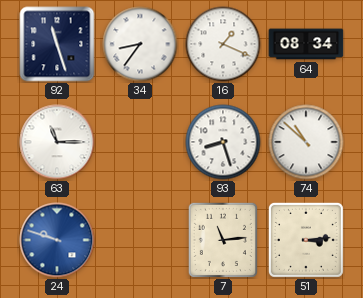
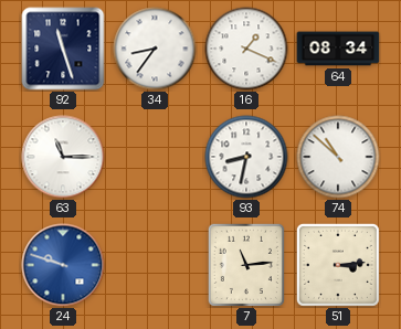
93: 8:27 -> 8:32
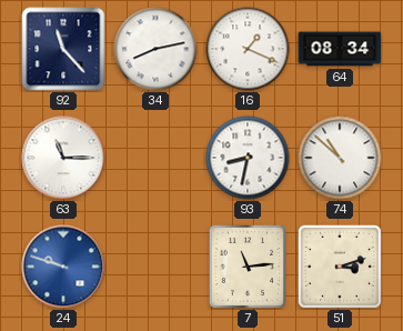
92: 11:27 -> 11:23
34: 8:36 -> 8:13
51: 3:14 -> 3:12
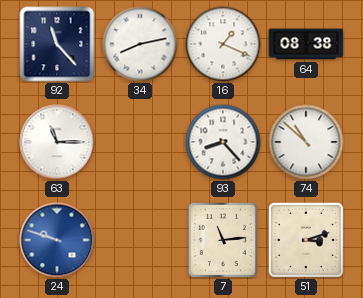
64: 08:34 -> 08:38
93: 8:32 -> 8:23
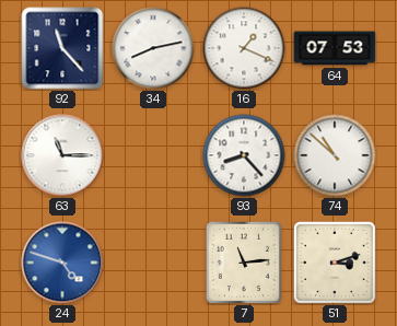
64: 08:38 -> 07:53
24: 9:48 -> 4:48
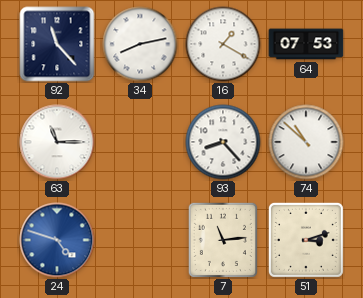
16: 1:19 -> 1:20
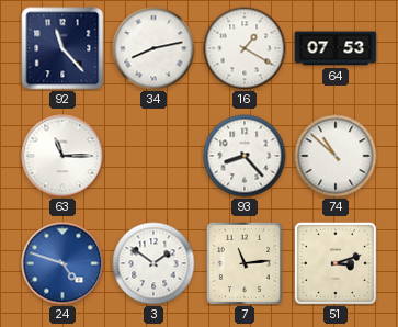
3: none -> 1:51
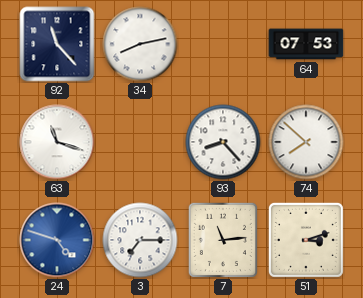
16: 1:20 -> none
63: 11:15 -> 11:18
74: 10:52 -> 7:52
3: 1:51 -> 7:15
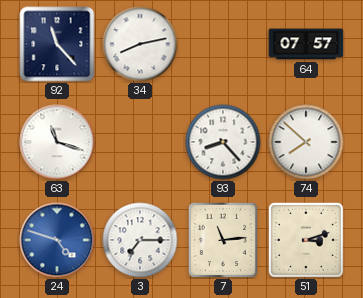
64: 07:53 -> 07:57
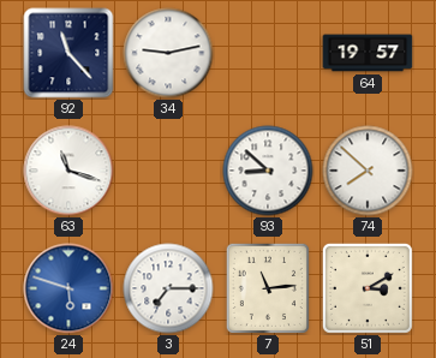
34: 8:13 -> 9:13
64: 07:57 -> 19:57
93: 8:23 -> 8:52
24: 4:48 -> 5:48
51: 3:12 -> 3:10
